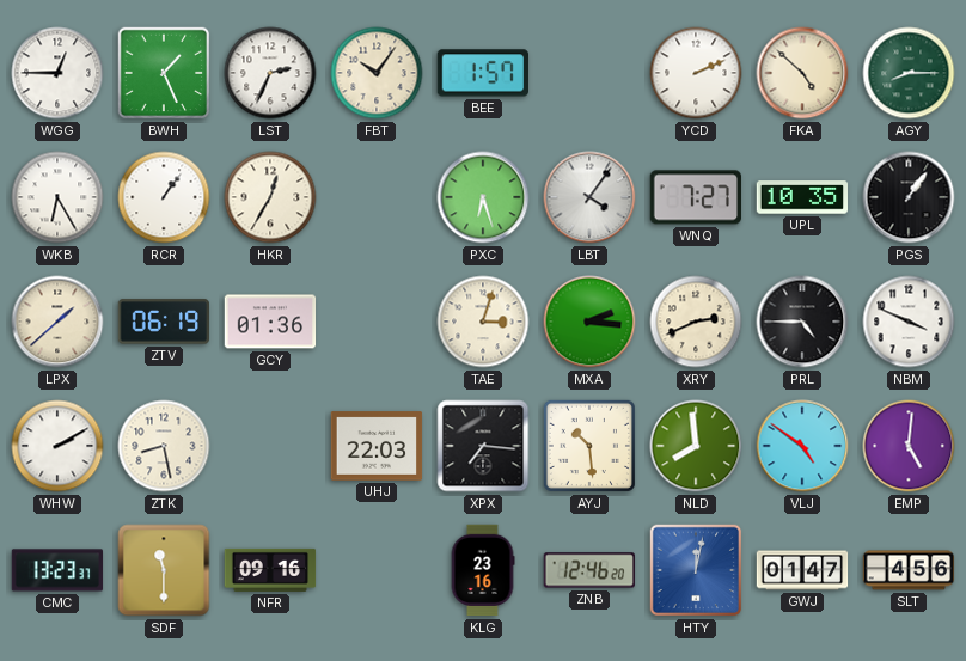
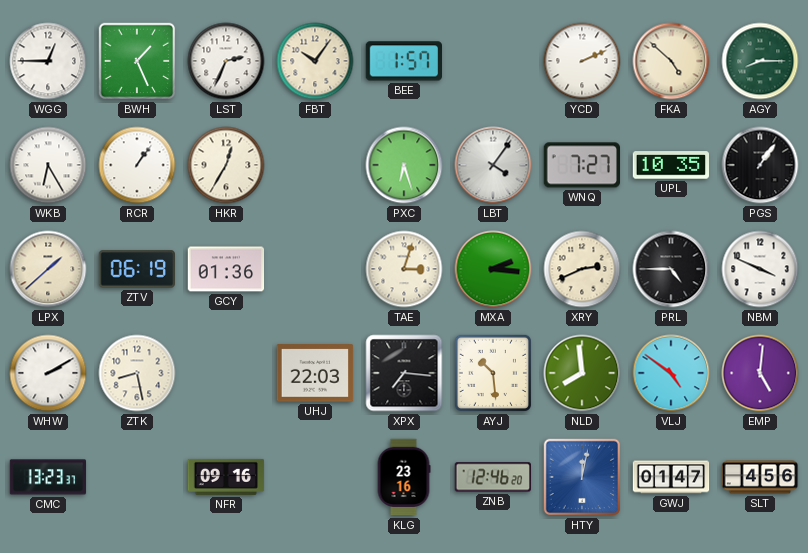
SDF: 11:30 -> none
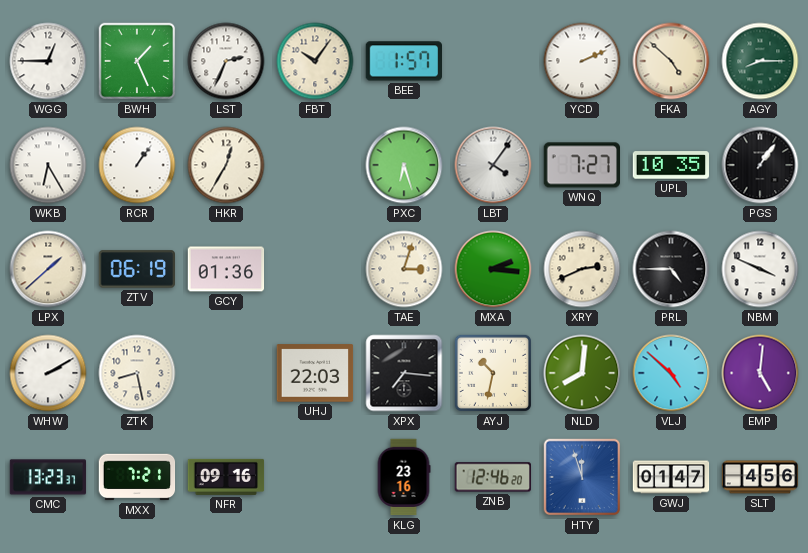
AYJ: 10:29 -> 10:32
NLD: 7:59 -> 8:01
VLJ: 4:51 -> 4:52
MXX: none -> 7:21
HTY: 12:02 -> 11:57
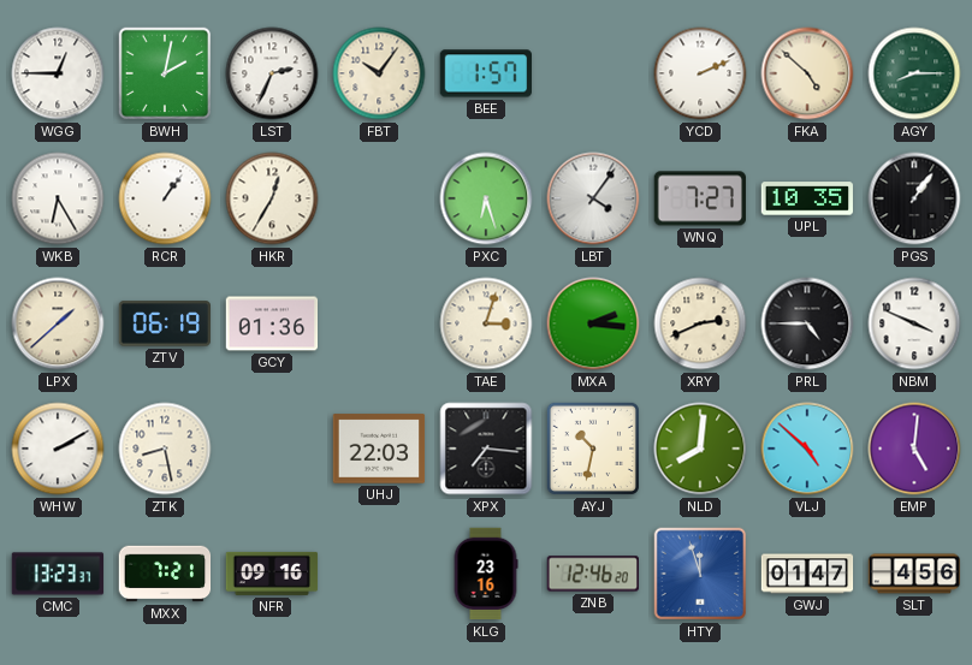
BWH: 1:26 -> 2:02
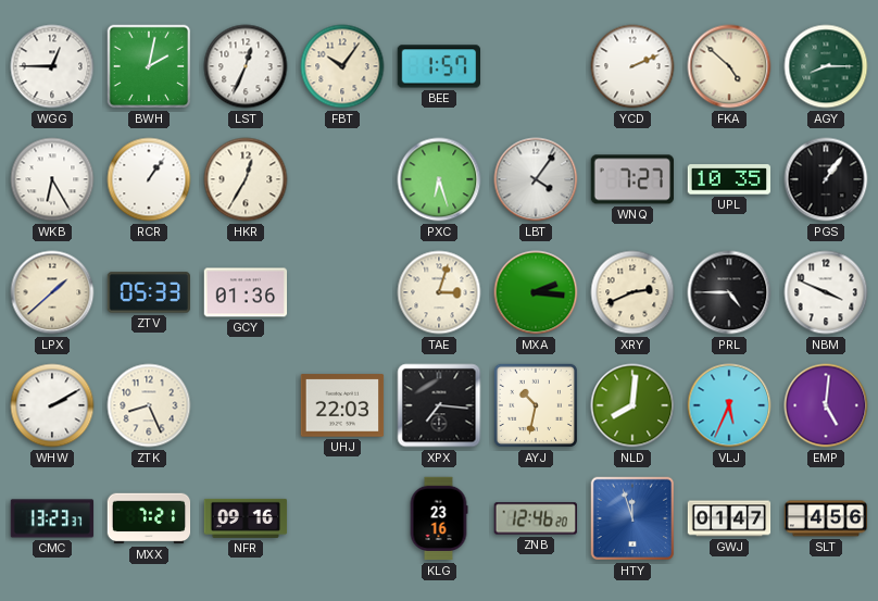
LST: 2:34 -> 12:34
ZTV: 06:19 -> 05:33
ZTK: 8:28 -> 8:26
VLJ: 4:52 -> 5:34
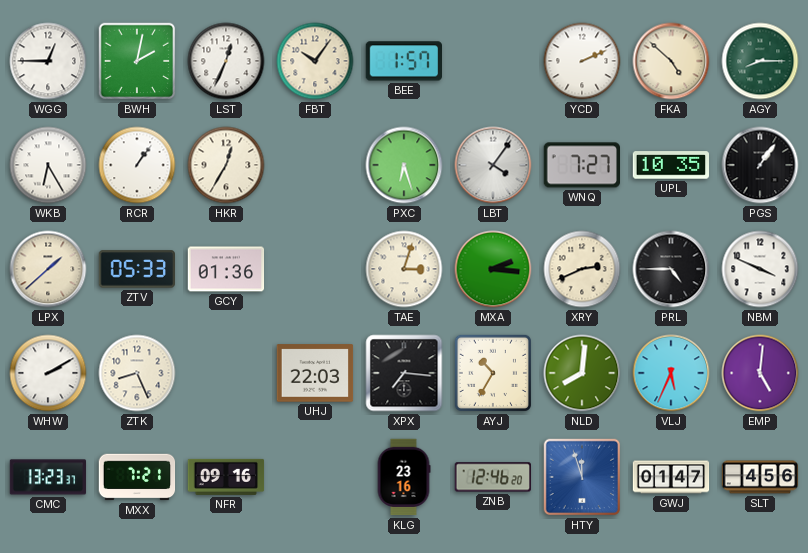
AYJ: 10:32 -> 10:35
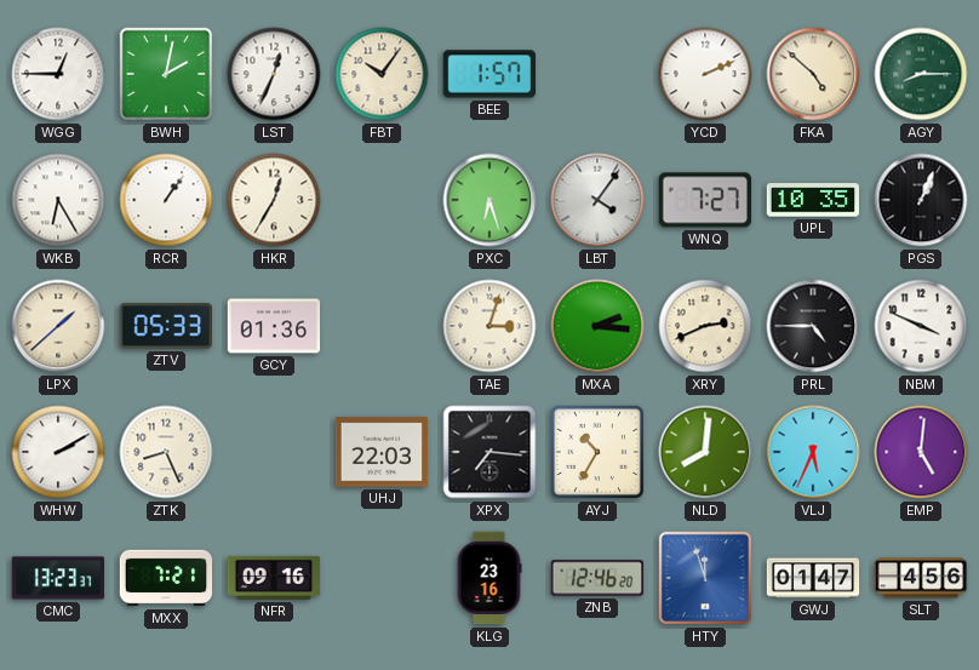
PGS: 1:06 -> 1:04
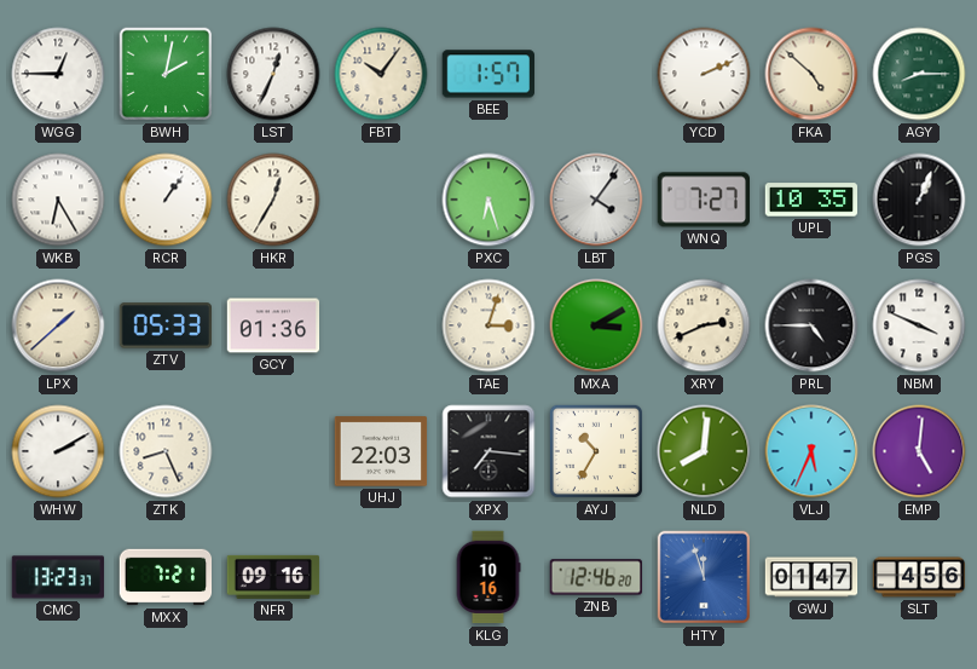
MXA: 2:16 -> 3:10
KLG: 23:16 -> 10:16
